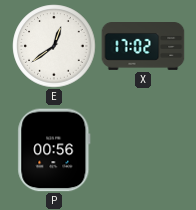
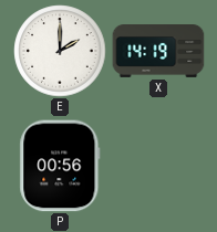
E: 12:39 -> 2:00
X: 17:02 -> 14:19
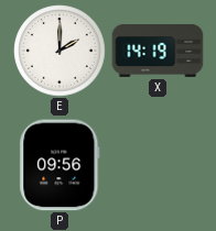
P: 00:56 -> 09:56
